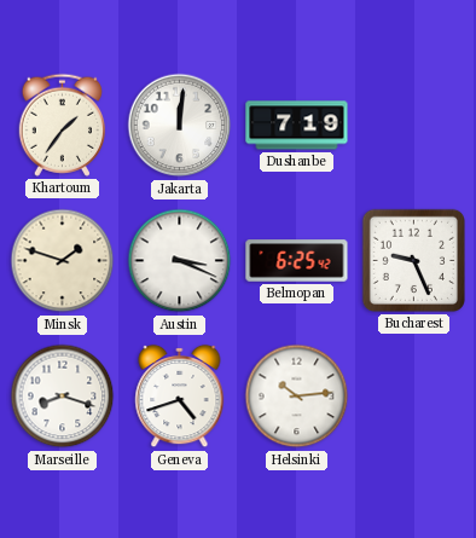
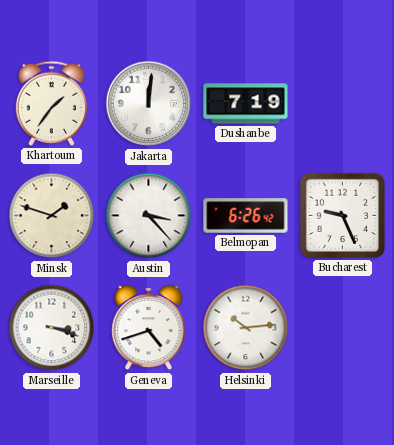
Austin: 3:19 -> 3:23
Belmopan: 6:25 -> 6:26
Marseille: 8:18 -> 3:18
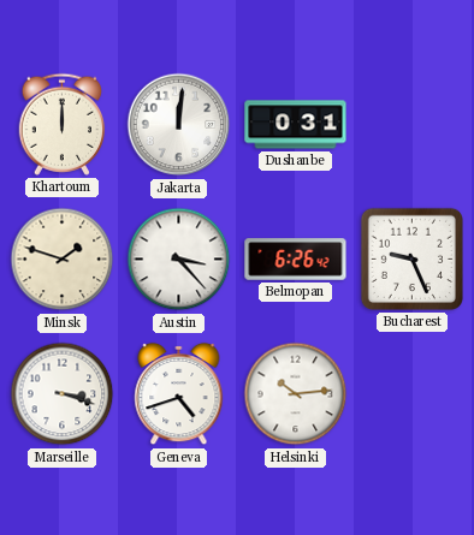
Khartoum: 1:36 -> 12:00
Dushanbe: 7:19 -> 0:31
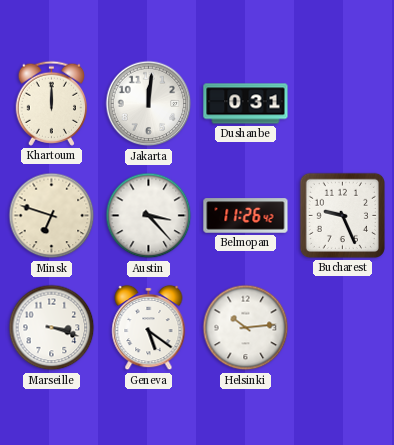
Minsk: 1:48 -> 6:48
Belmopan: 6:26 -> 11:26
Geneva: 4:42 -> 5:21
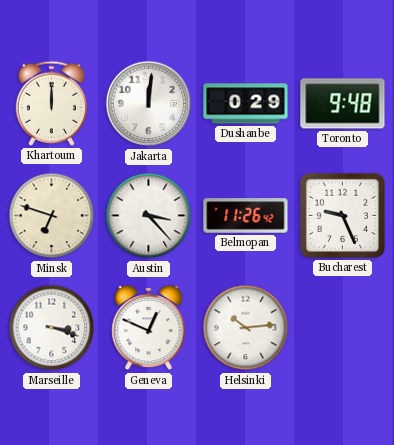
Dushanbe: 0:31 -> 0:29
Toronto: none -> 9:48
Geneva: 5:21 -> 12:49
